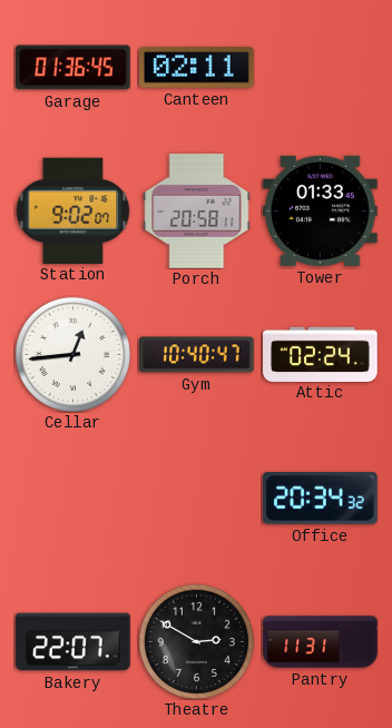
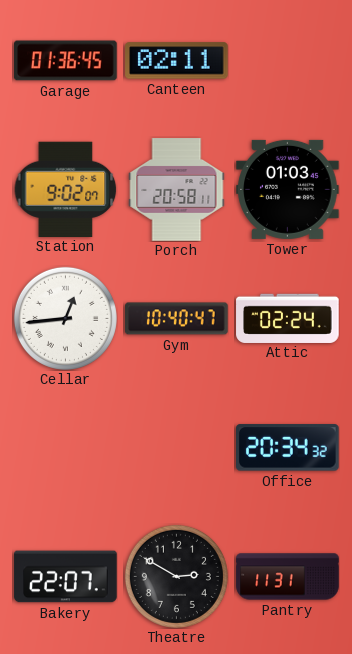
Tower: 01:33 -> 01:03
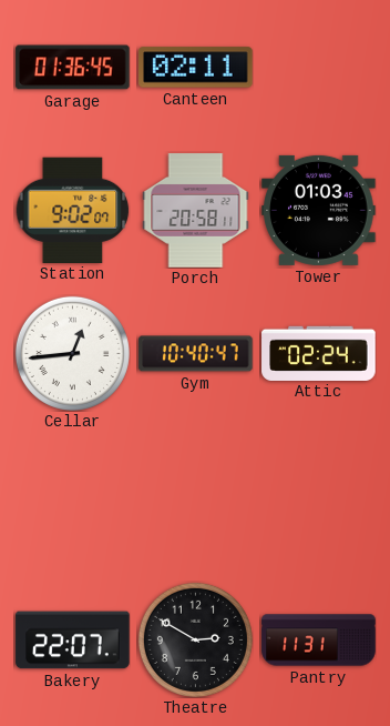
Office: 20:34 -> none
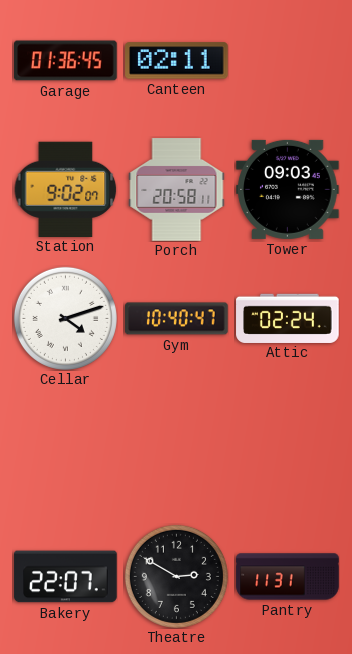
Tower: 01:03 -> 09:03
Cellar: 12:44 -> 4:12
